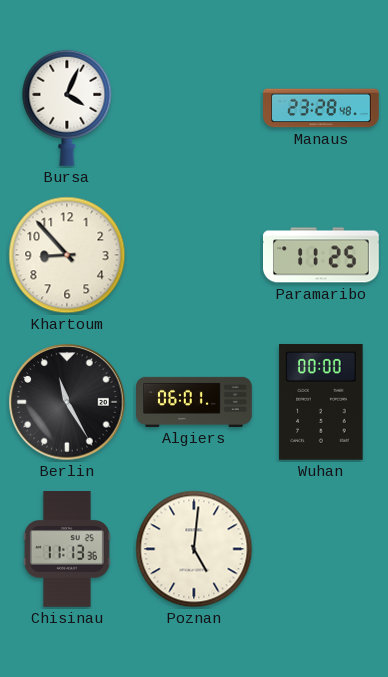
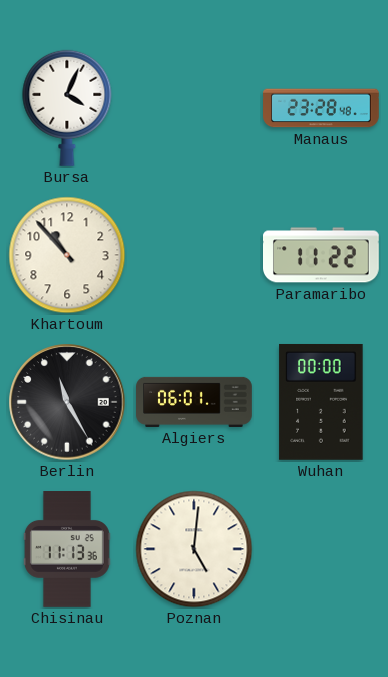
Khartoum: 8:53 -> 10:53
Paramaribo: 11:25 -> 11:22
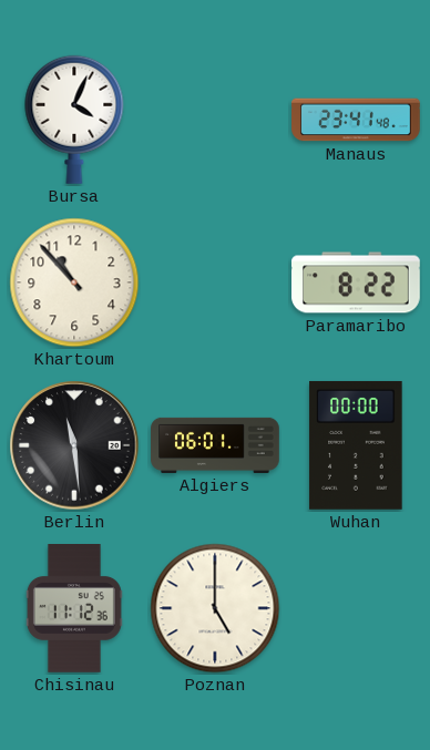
Manaus: 23:28 -> 23:41
Paramaribo: 11:22 -> 8:22
Berlin: 11:25 -> 11:29
Chisinau: 11:13 -> 11:12
Poznan: 5:01 -> 5:00
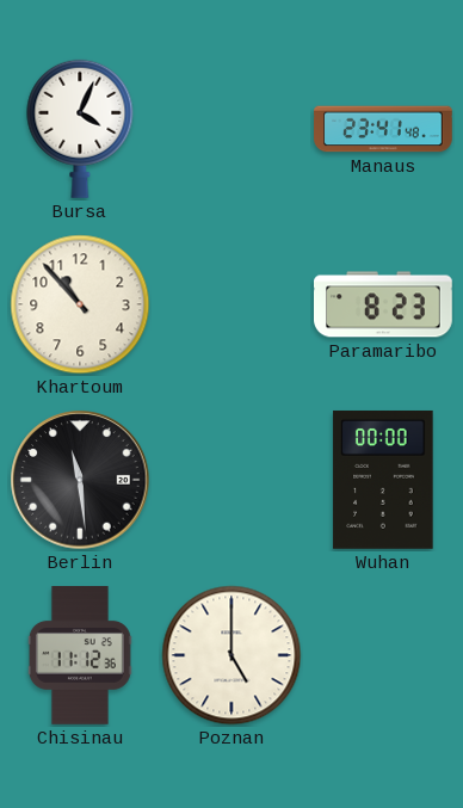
Paramaribo: 8:22 -> 8:23
Algiers: 06:01 -> none
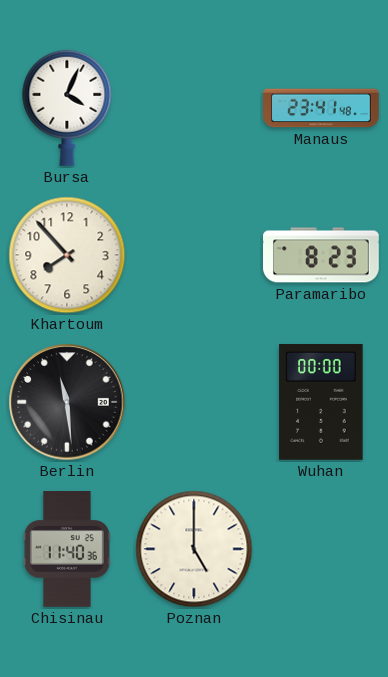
Khartoum: 10:53 -> 7:53
Chisinau: 11:12 -> 11:40
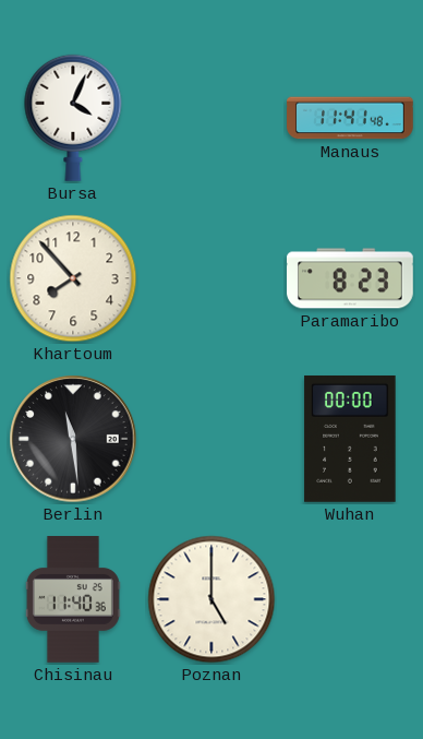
Manaus: 23:41 -> 11:41
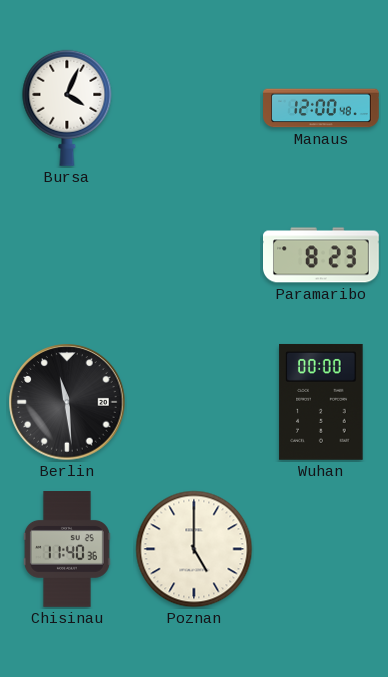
Manaus: 11:41 -> 12:00
Khartoum: 7:53 -> none
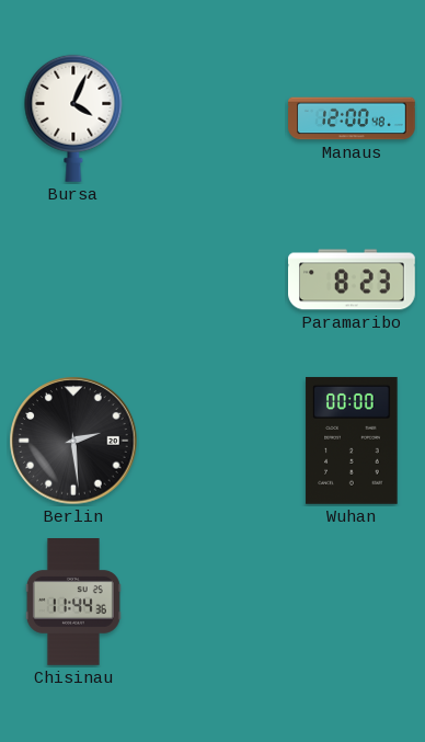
Berlin: 11:29 -> 2:29
Chisinau: 11:40 -> 11:44
Poznan: 5:00 -> none
